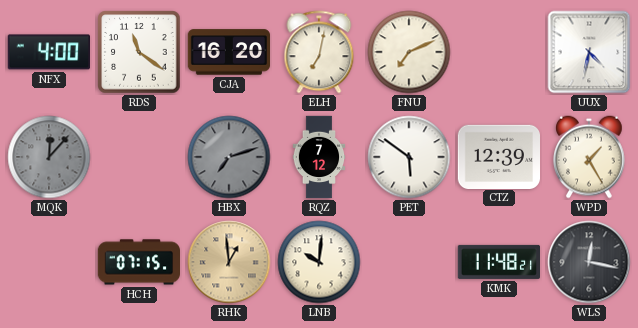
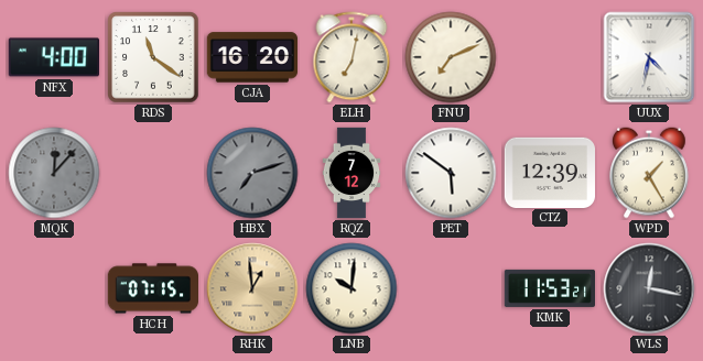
KMK: 11:48 -> 11:53
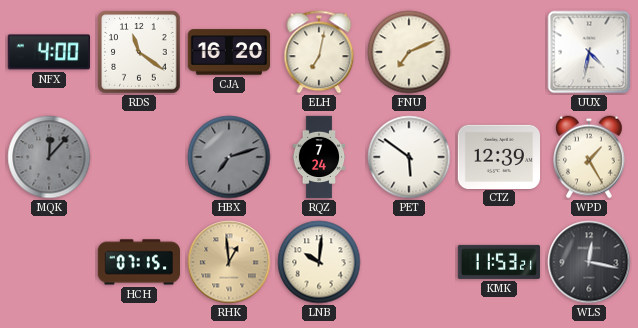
RQZ: 7:12 -> 7:24
